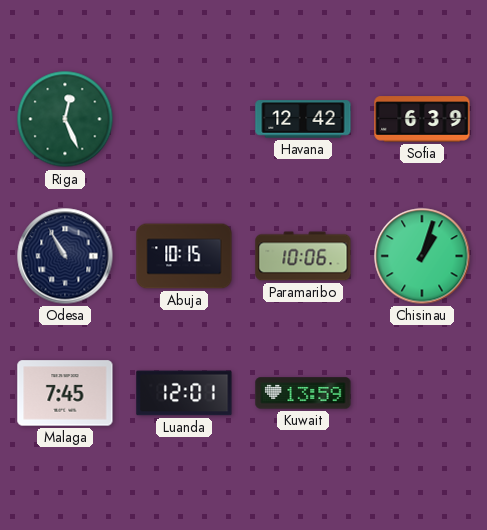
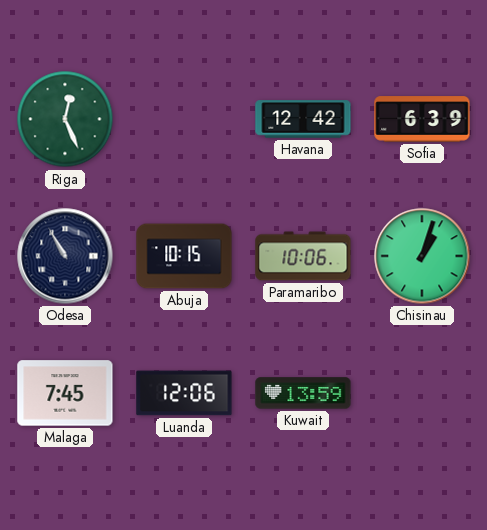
Luanda: 12:01 -> 12:06
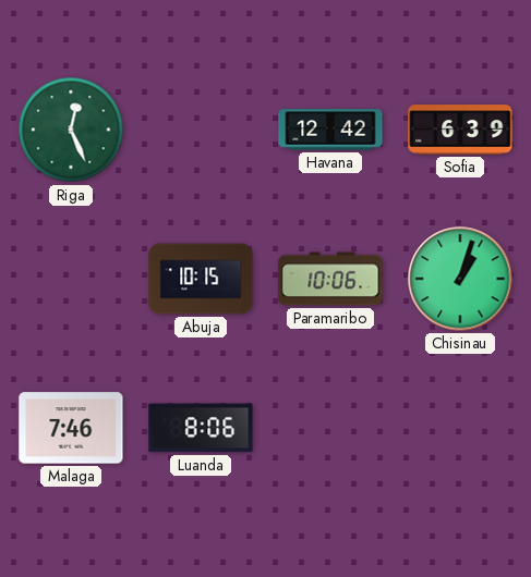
Odesa: 10:55 -> none
Malaga: 7:45 -> 7:46
Luanda: 12:06 -> 8:06
Kuwait: 13:59 -> none
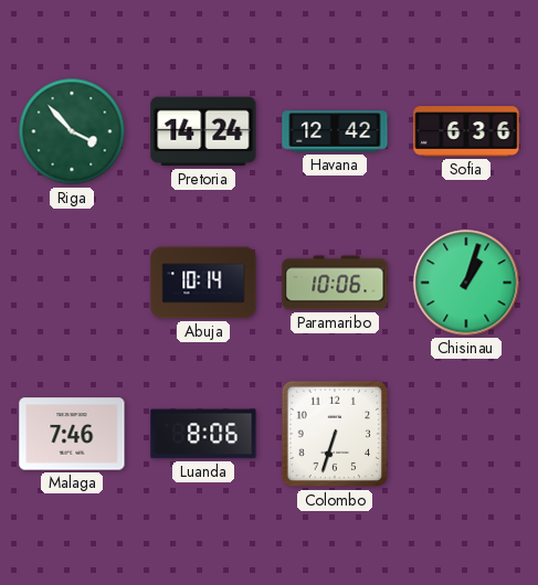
Riga: 12:26 -> 3:53
Pretoria: none -> 14:24
Sofia: 6:39 -> 6:36
Abuja: 10:15 -> 10:14
Colombo: none -> 6:33
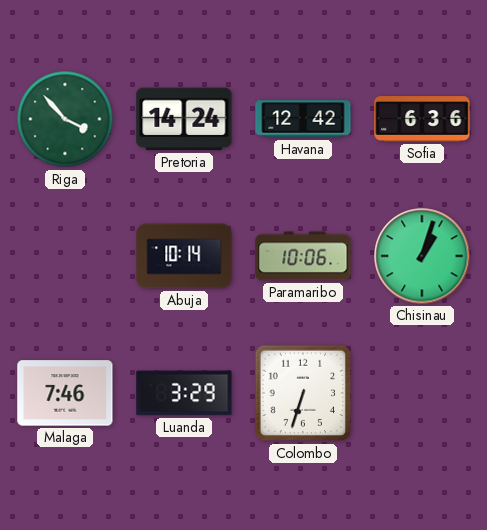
Luanda: 8:06 -> 3:29
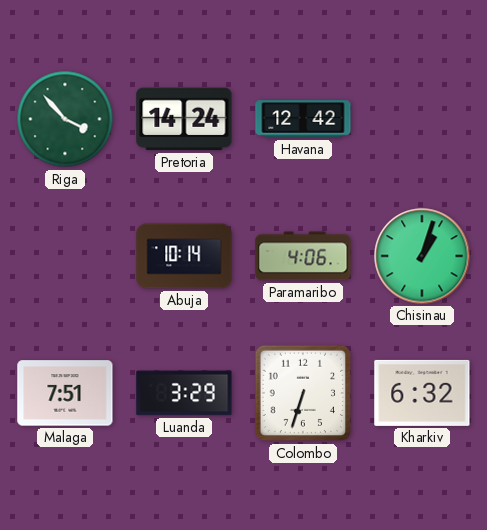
Sofia: 6:36 -> none
Paramaribo: 10:06 -> 4:06
Malaga: 7:46 -> 7:51
Kharkiv: none -> 6:32
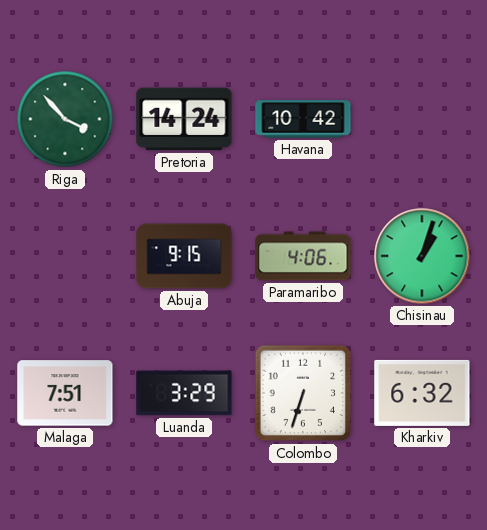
Havana: 12:42 -> 10:42
Abuja: 10:14 -> 9:15
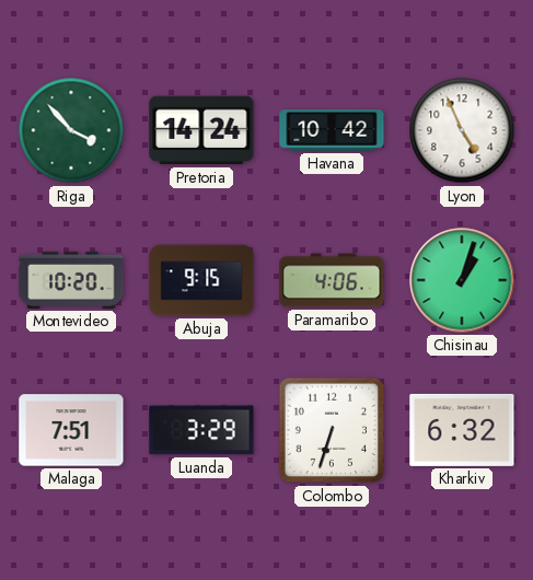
Lyon: none -> 4:56
Montevideo: none -> 10:20
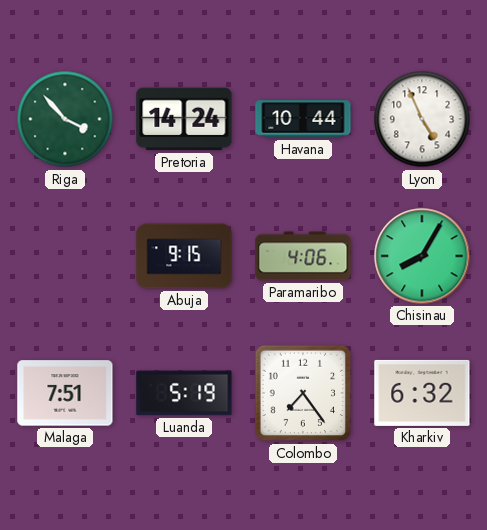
Havana: 10:42 -> 10:44
Montevideo: 10:20 -> none
Chisinau: 1:03 -> 8:05
Luanda: 3:29 -> 5:19
Colombo: 6:33 -> 7:24
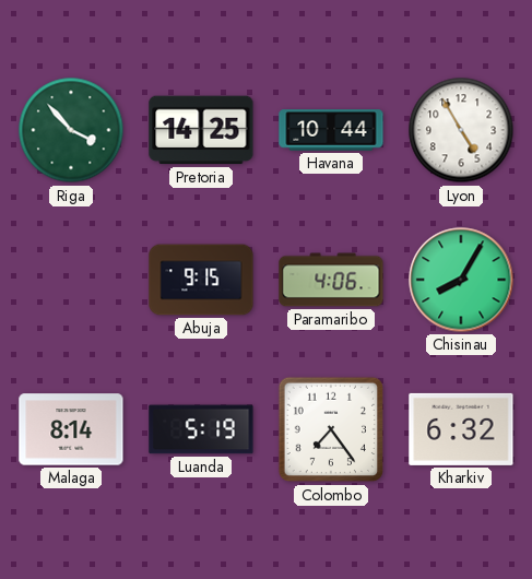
Pretoria: 14:24 -> 14:25
Lyon: 4:56 -> 4:55
Malaga: 7:51 -> 8:14
